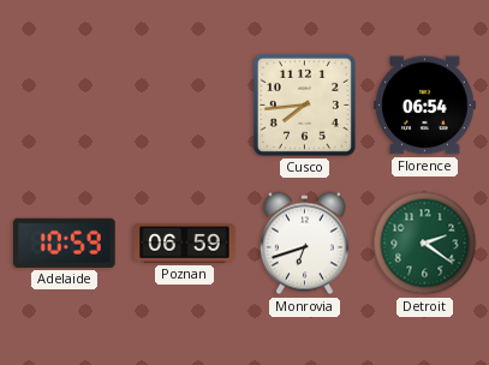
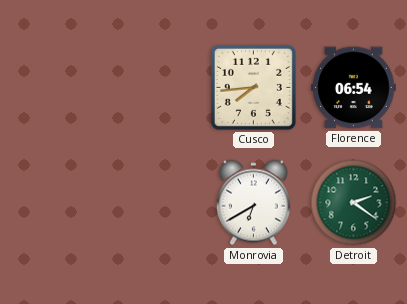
Adelaide: 10:59 -> none
Poznan: 06:59 -> none
Monrovia: 6:42 -> 6:40
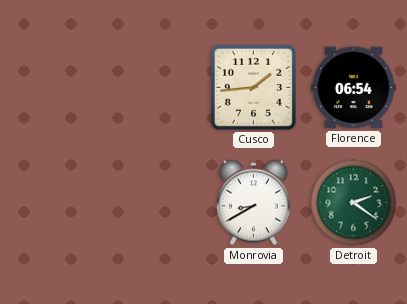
Cusco: 7:44 -> 1:44
Monrovia: 6:40 -> 8:40
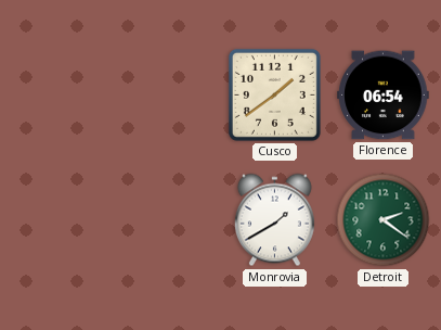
Cusco: 1:44 -> 1:39
Monrovia: 8:40 -> 1:40
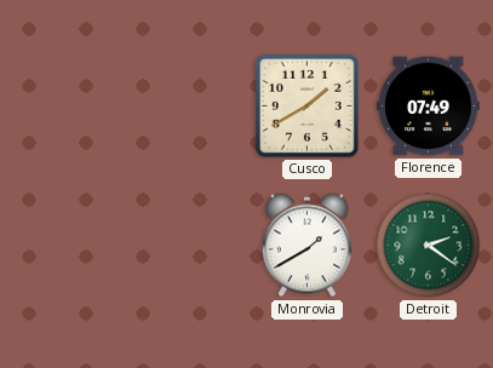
Cusco: 1:39 -> 1:40
Florence: 06:54 -> 07:49
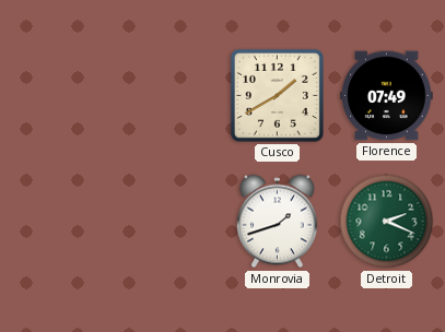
Monrovia: 1:40 -> 1:42
Detroit: 2:21 -> 2:19
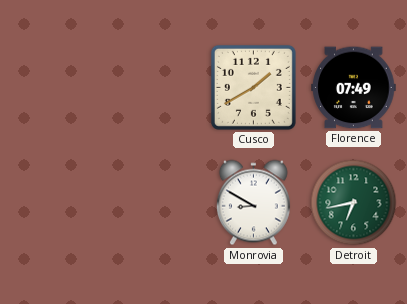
Monrovia: 1:42 -> 8:50
Detroit: 2:19 -> 6:43
